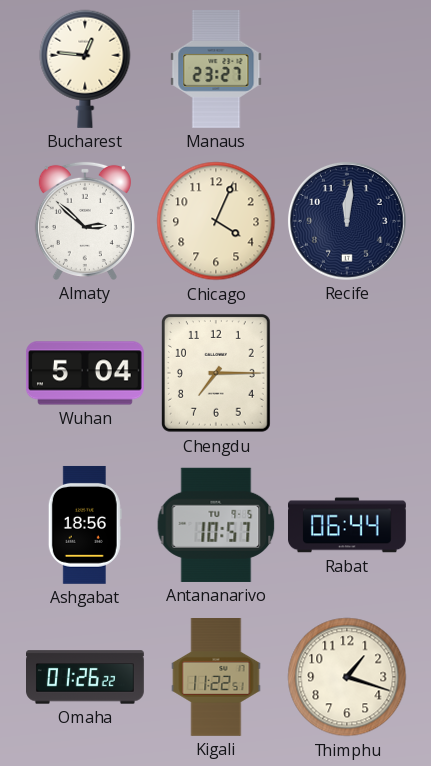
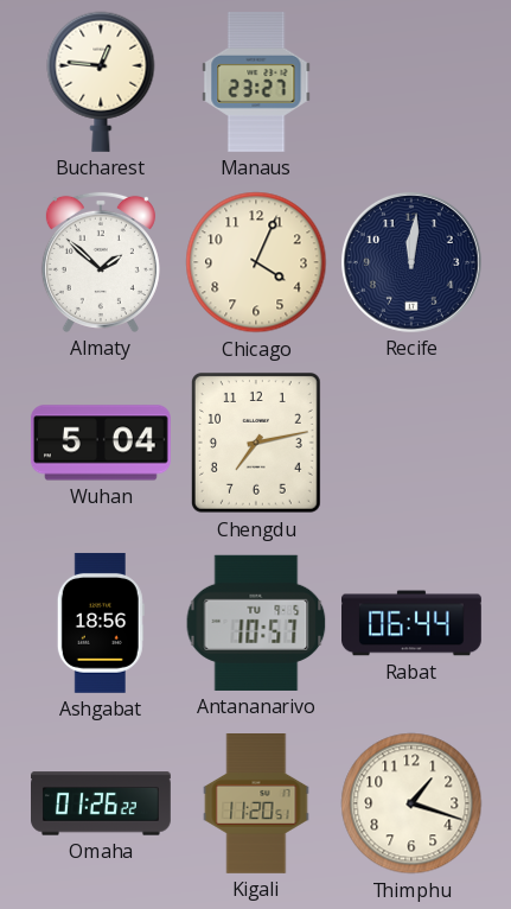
Almaty: 2:52 -> 1:52
Chengdu: 7:15 -> 7:13
Kigali: 11:22 -> 11:20
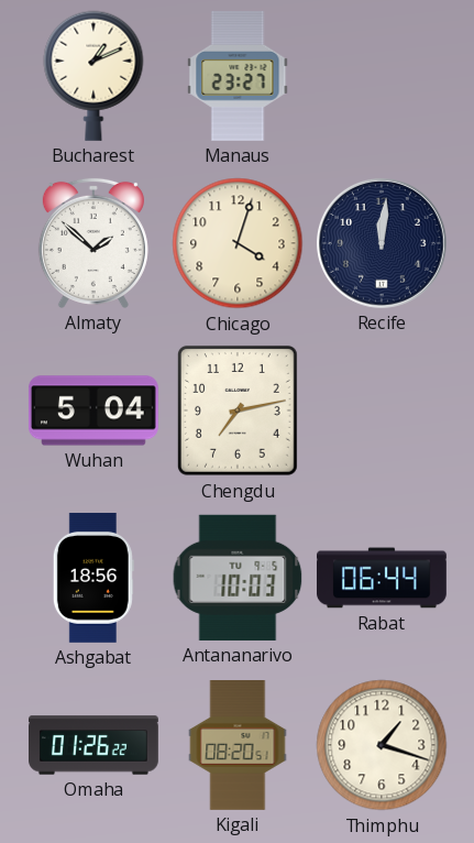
Bucharest: 12:46 -> 1:11
Chicago: 4:04 -> 4:03
Antananarivo: 10:57 -> 10:03
Kigali: 11:20 -> 08:20
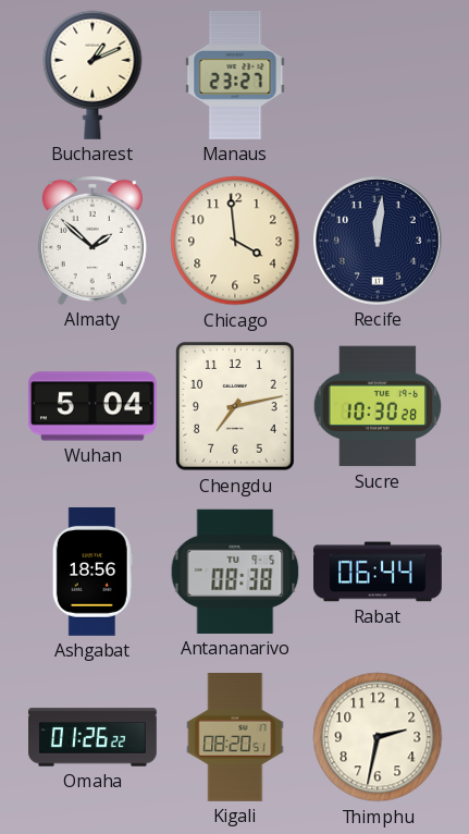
Chicago: 4:03 -> 3:59
Sucre: none -> 10:30
Antananarivo: 10:03 -> 08:38
Thimphu: 1:18 -> 2:32
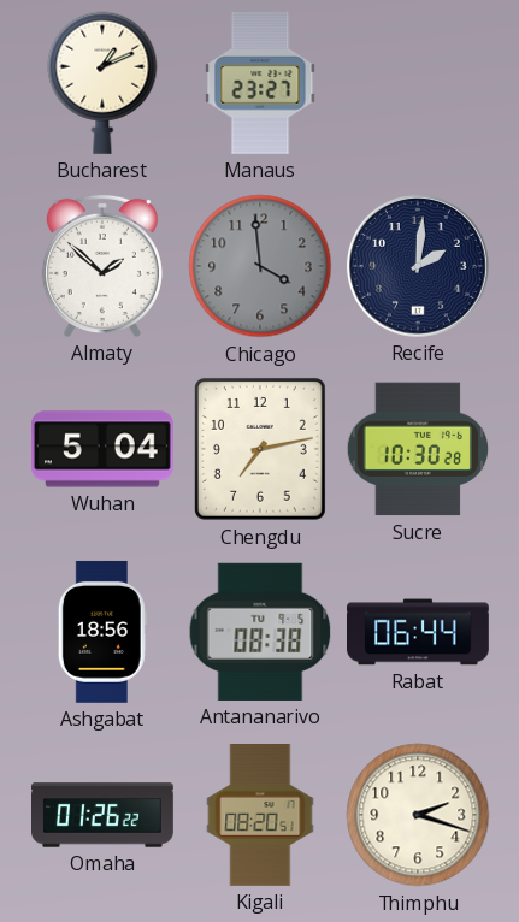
Chicago dial: cream -> grey
Recife: 12:01 -> 2:01
Thimphu: 2:32 -> 2:18
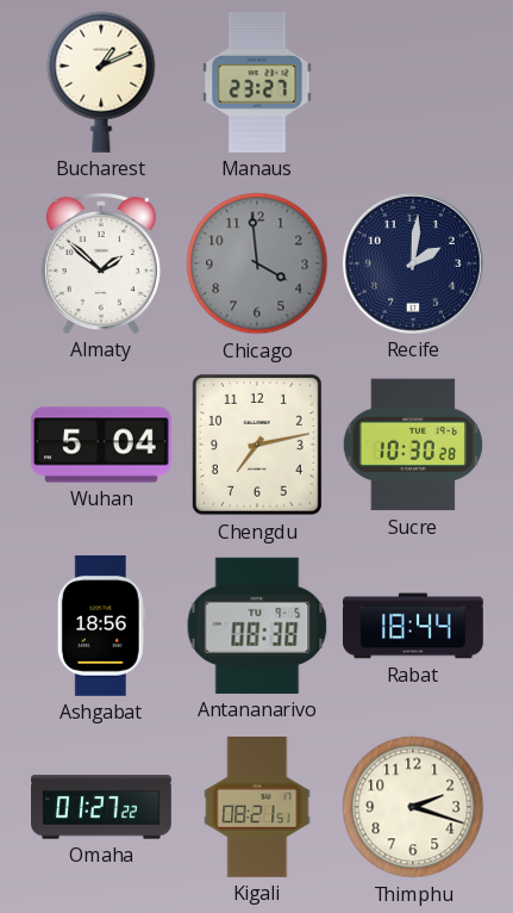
Rabat: 06:44 -> 18:44
Omaha: 01:26 -> 01:27
Kigali: 08:20 -> 08:21
